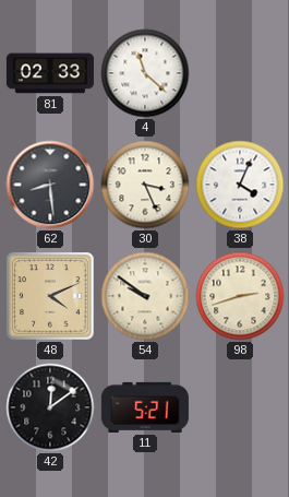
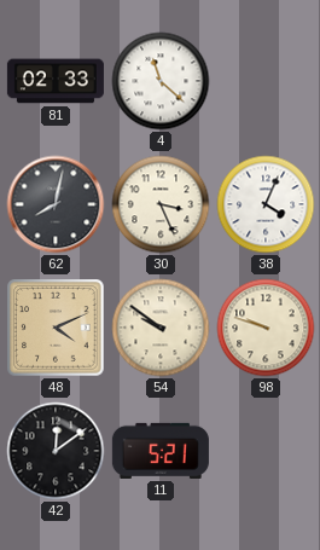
62: 8:29 -> 8:02
98: 2:42 -> 9:48
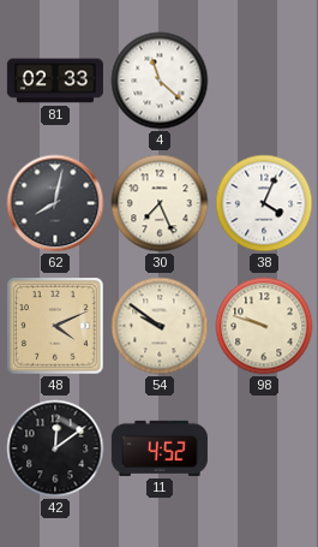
30: 3:26 -> 7:26
11: 5:21 -> 4:52
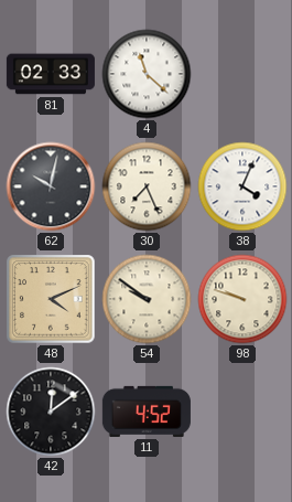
62: 8:02 -> 10:02
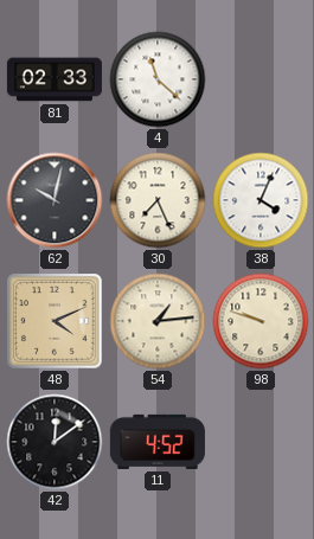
54: 9:51 -> 1:14
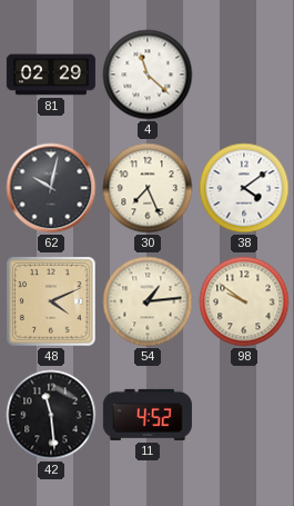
81: 02:33 -> 02:29
38: 4:04 -> 4:09
98: 9:48 -> 9:51
42: 12:09 -> 11:29
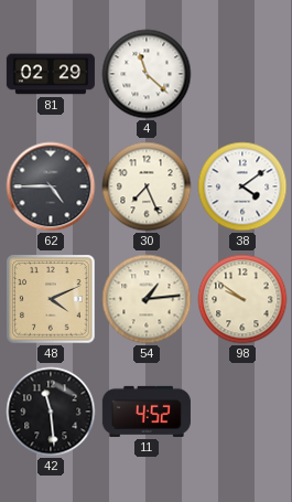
62: 10:02 -> 4:45
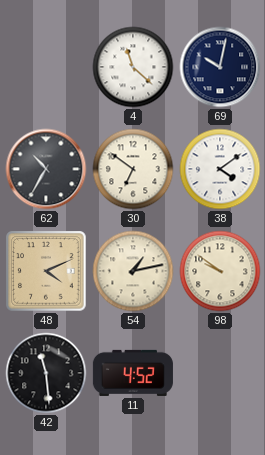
81: 02:29 -> none
69: none -> 10:02
62: 4:45 -> 10:35
30: 7:26 -> 6:51
54: 1:14 -> 1:13
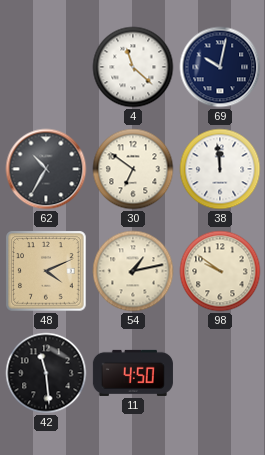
38: 4:09 -> 11:59
11: 4:52 -> 4:50
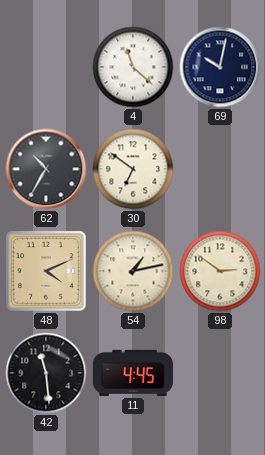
38: 11:59 -> none
98: 9:51 -> 2:51
11: 4:50 -> 4:45
